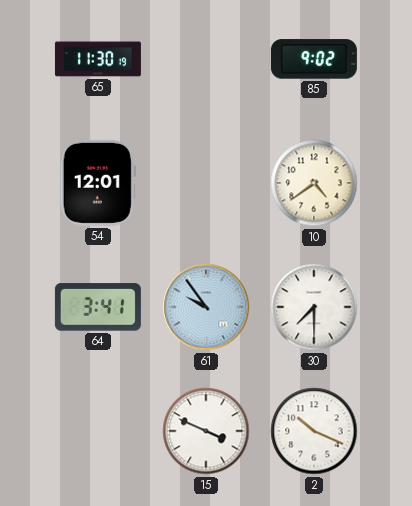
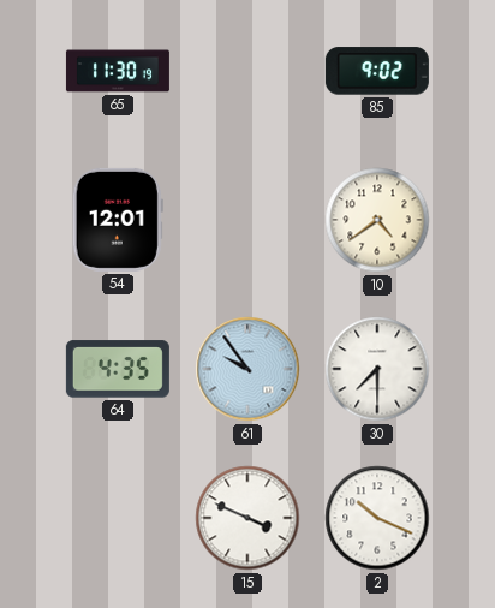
64: 3:41 -> 4:35
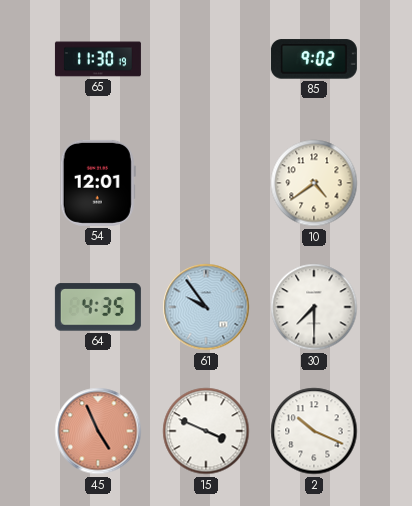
45: none -> 4:56
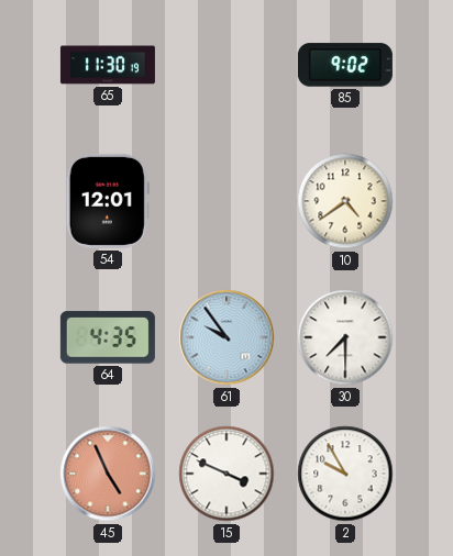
2: 10:19 -> 9:55
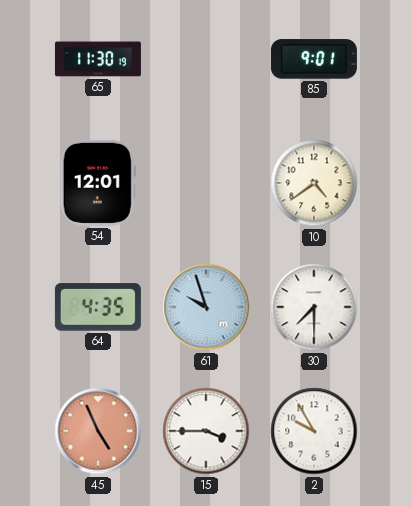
85: 9:02 -> 9:01
61: 9:54 -> 9:57
15: 3:49 -> 3:45
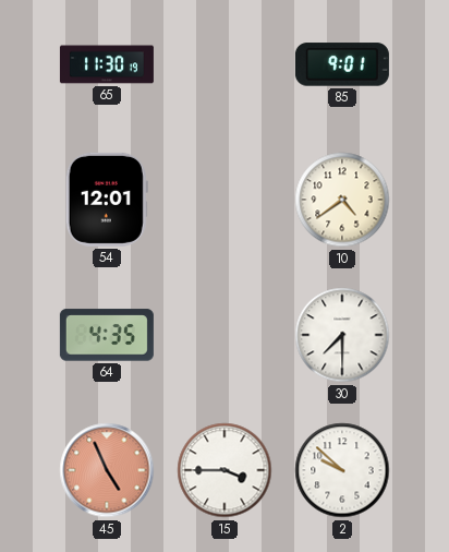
61: 9:57 -> none
2: 9:55 -> 9:52
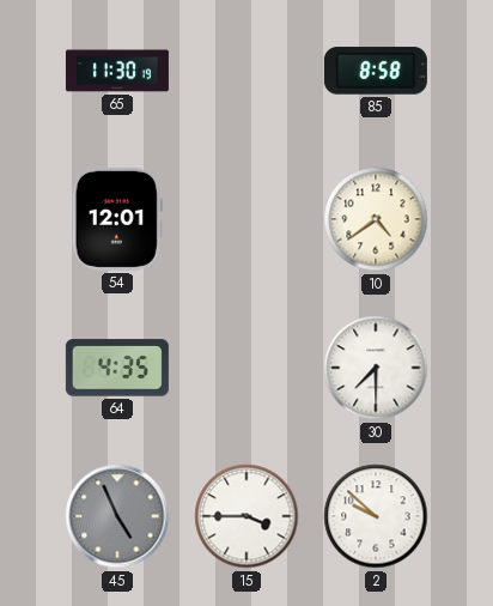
85: 9:01 -> 8:58
45 dial: salmon -> grey
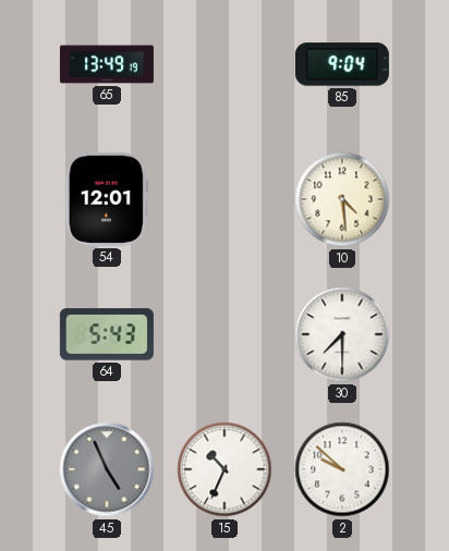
65: 11:30 -> 13:49
85: 8:58 -> 9:04
10: 4:39 -> 4:29
64: 4:35 -> 5:43
15: 3:45 -> 10:34
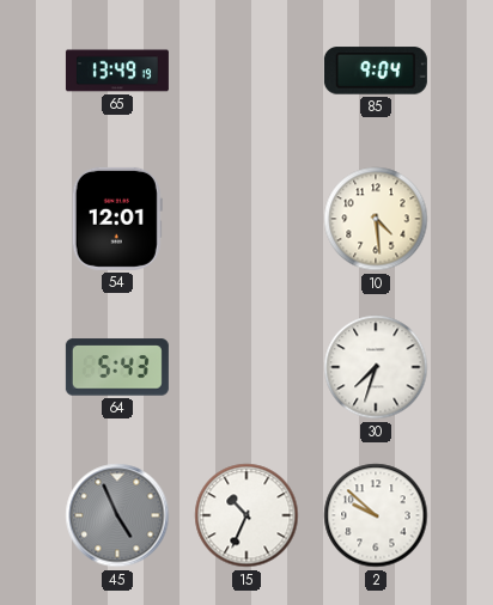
30: 7:30 -> 7:33
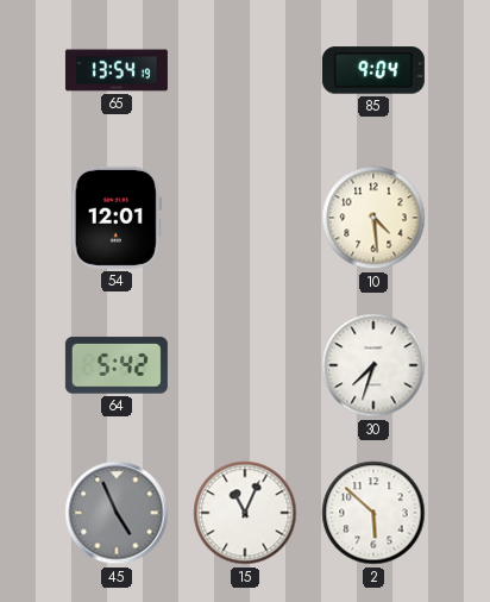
65: 13:49 -> 13:54
64: 5:43 -> 5:42
15: 10:34 -> 11:04
2: 9:52 -> 5:52
